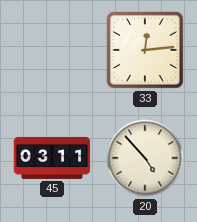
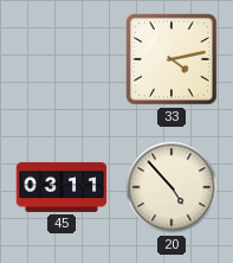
33: 12:14 -> 4:13
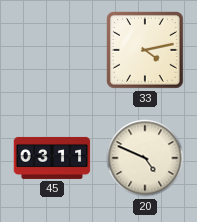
20: 4:53 -> 4:49
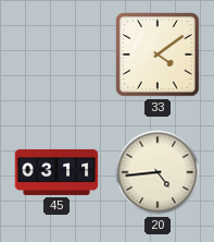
33: 4:13 -> 4:09
20: 4:49 -> 4:44
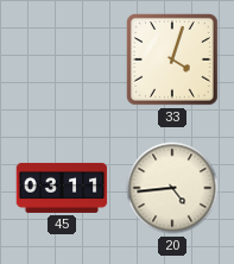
33: 4:09 -> 4:03
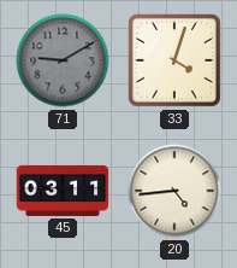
71: none -> 9:10
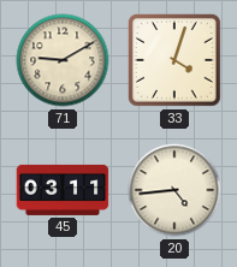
71 dial: grey -> cream
